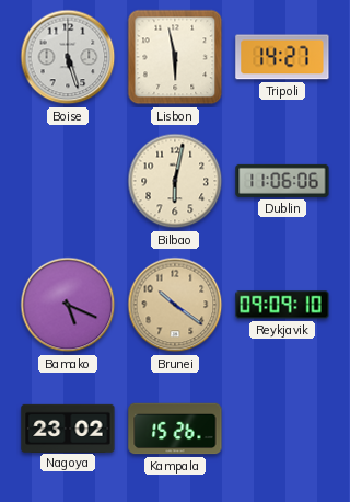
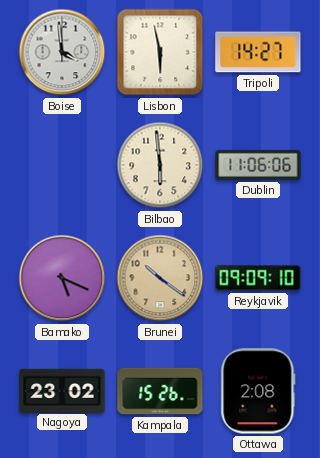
Boise: 5:27 -> 3:59
Bilbao: 6:02 -> 5:59
Ottawa: none -> 2:08
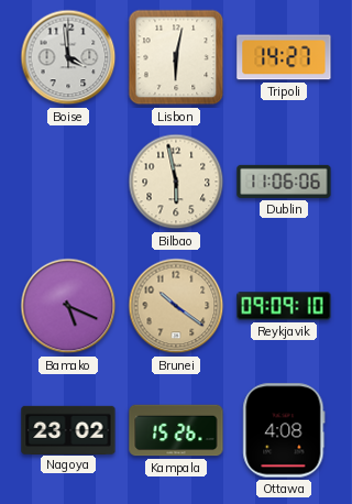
Lisbon: 5:58 -> 6:02
Bilbao: 5:59 -> 5:58
Ottawa: 2:08 -> 4:08
